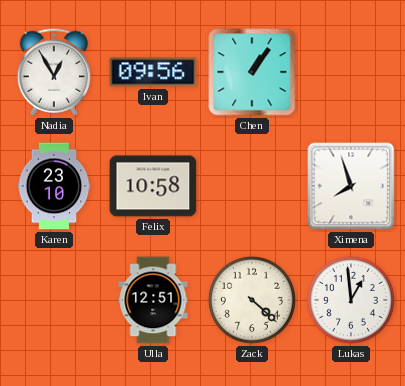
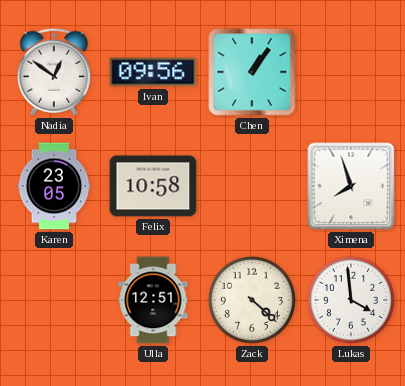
Nadia: 12:55 -> 12:51
Karen: 23:10 -> 23:05
Lukas: 12:59 -> 3:59
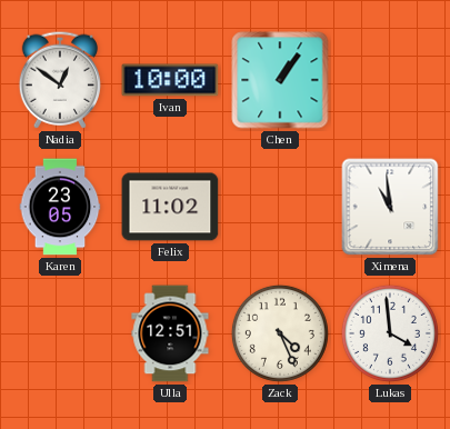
Ivan: 09:56 -> 10:00
Felix: 10:58 -> 11:02
Ximena: 7:57 -> 10:59
Zack: 4:22 -> 4:26
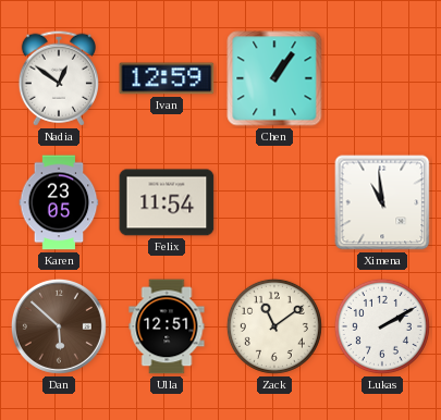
Ivan: 10:00 -> 12:59
Felix: 11:02 -> 11:54
Dan: none -> 5:52
Zack: 4:26 -> 11:09
Lukas: 3:59 -> 2:10
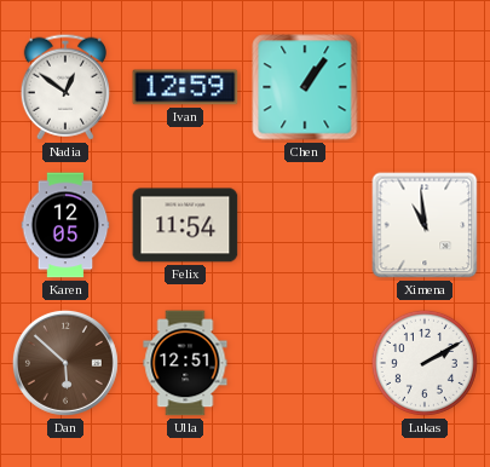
Karen: 23:05 -> 12:05
Zack: 11:09 -> none
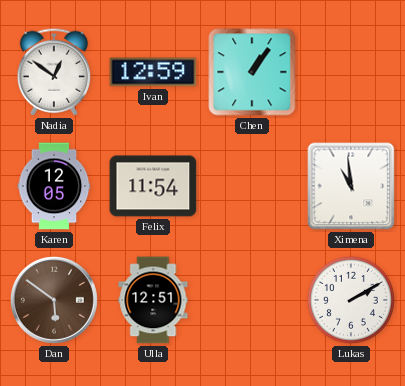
Dan: 5:52 -> 5:51
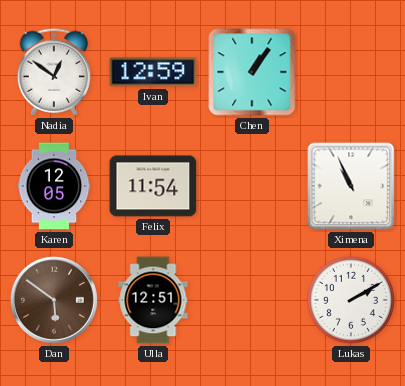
Ximena: 10:59 -> 10:56
